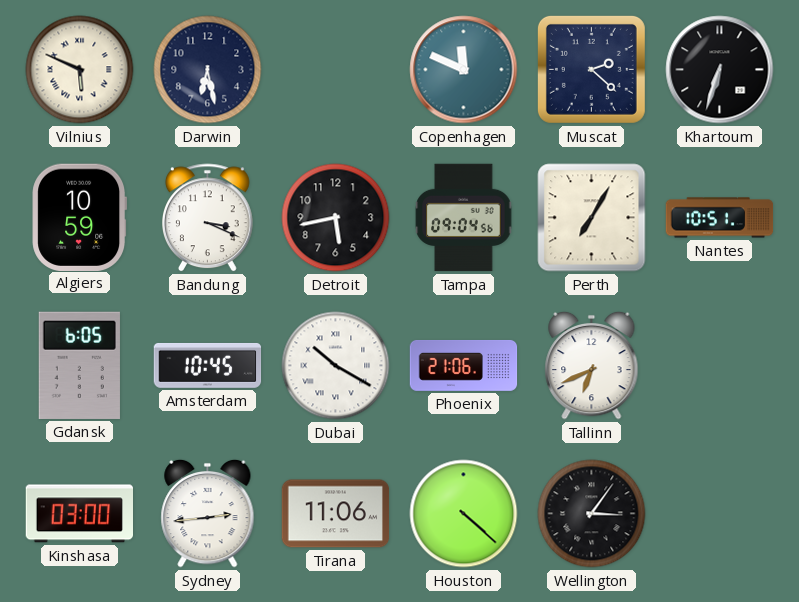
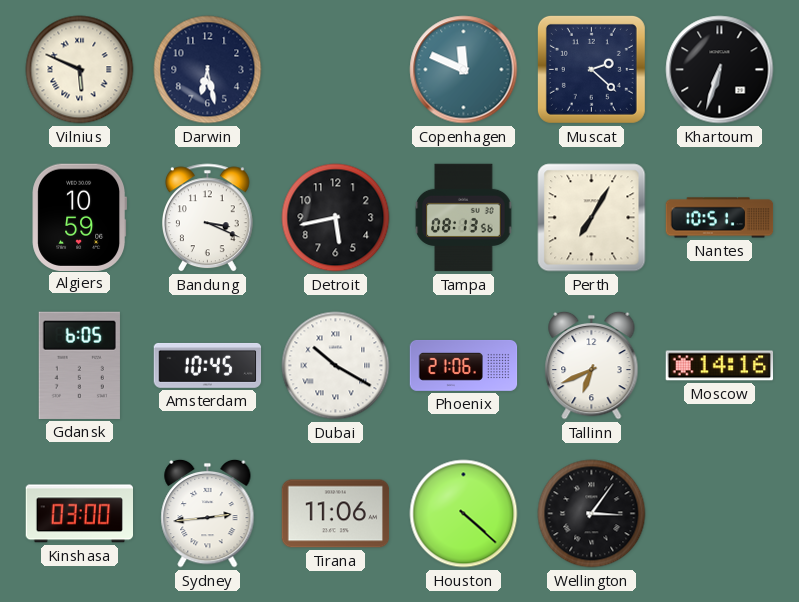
Tampa: 09:04 -> 08:13
Moscow: none -> 14:16
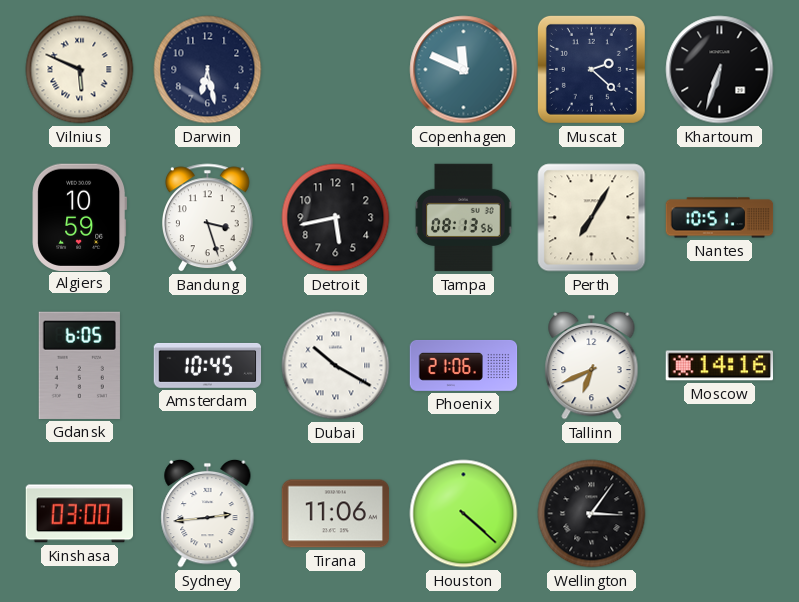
Bandung: 3:19 -> 3:27
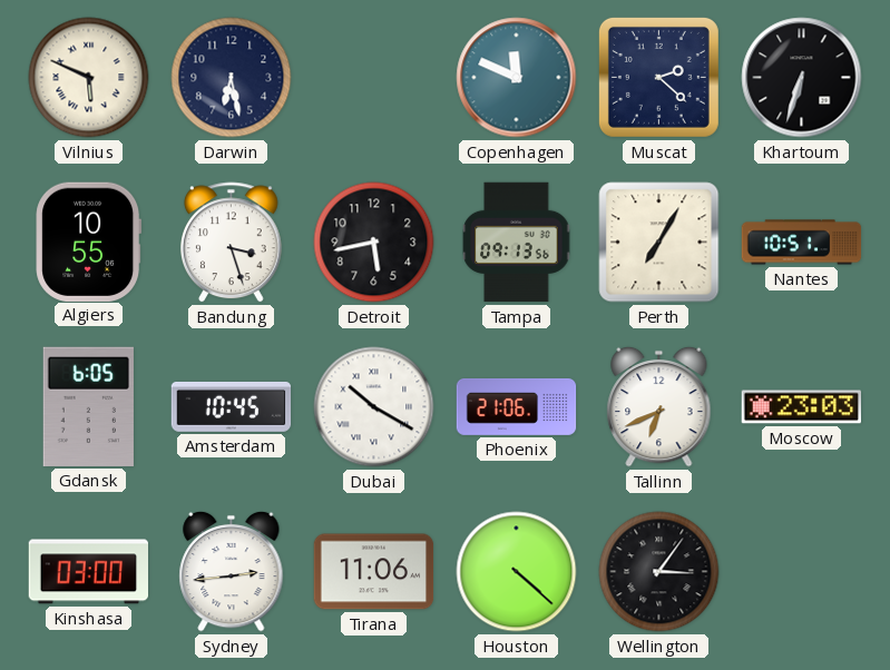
Algiers: 10:59 -> 10:55
Tampa: 08:13 -> 09:13
Moscow: 14:16 -> 23:03
